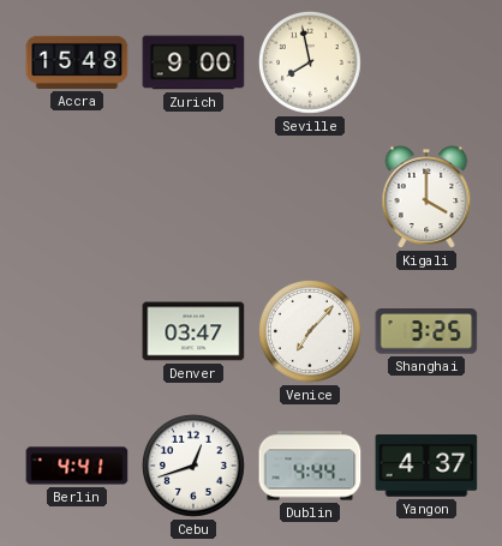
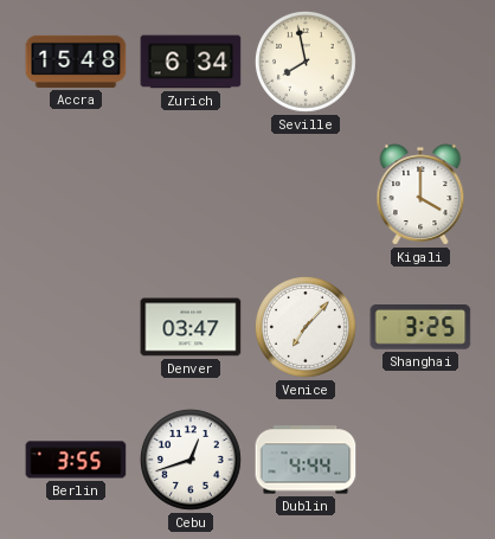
Zurich: 9:00 -> 6:34
Berlin: 4:41 -> 3:55
Yangon: 4:37 -> none
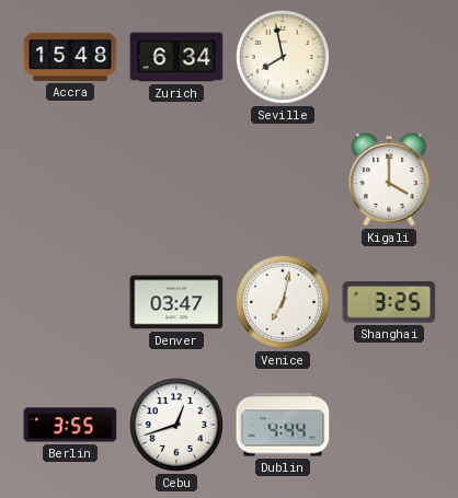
Venice: 7:07 -> 7:02
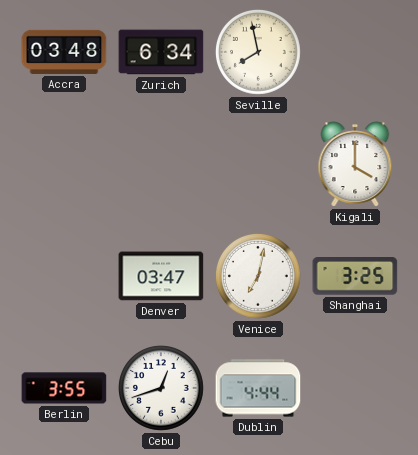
Accra: 15:48 -> 03:48
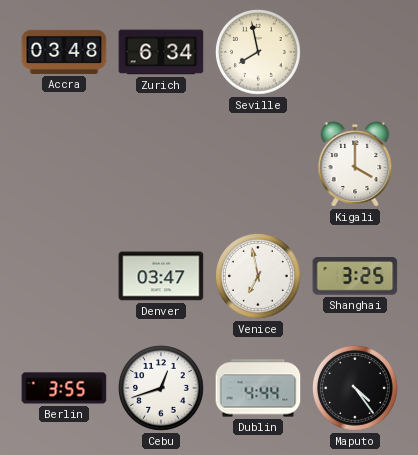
Venice: 7:02 -> 6:58
Maputo: none -> 4:24
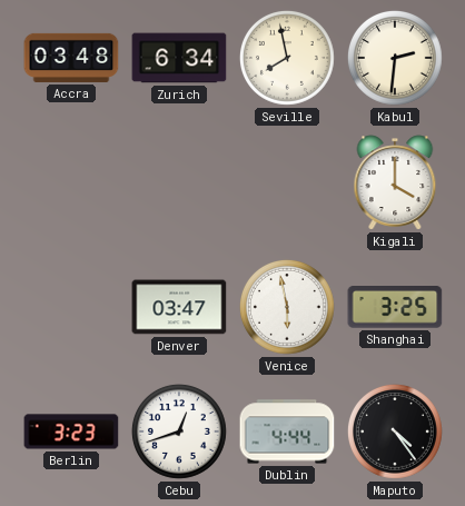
Kabul: none -> 2:31
Venice: 6:58 -> 5:58
Berlin: 3:55 -> 3:23
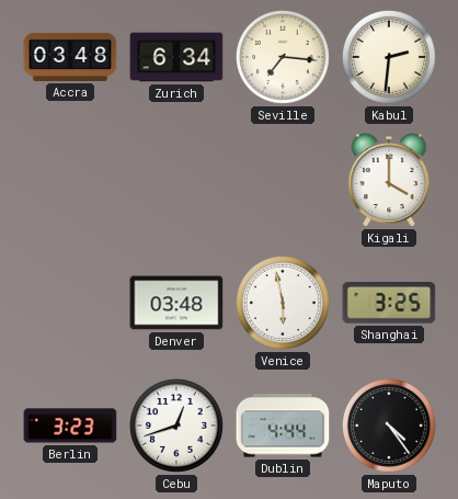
Seville: 7:58 -> 7:16
Denver: 03:47 -> 03:48
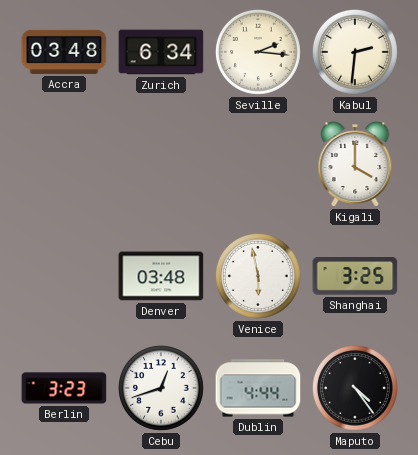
Seville: 7:16 -> 2:16
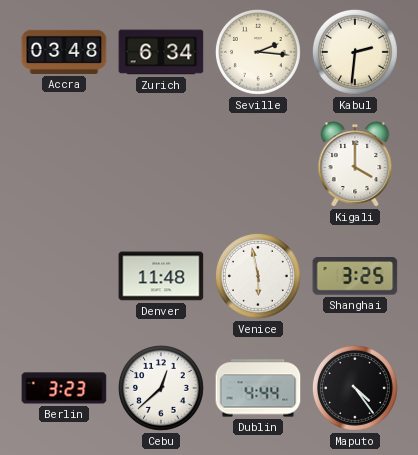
Denver: 03:48 -> 11:48
Cebu: 12:42 -> 12:38
